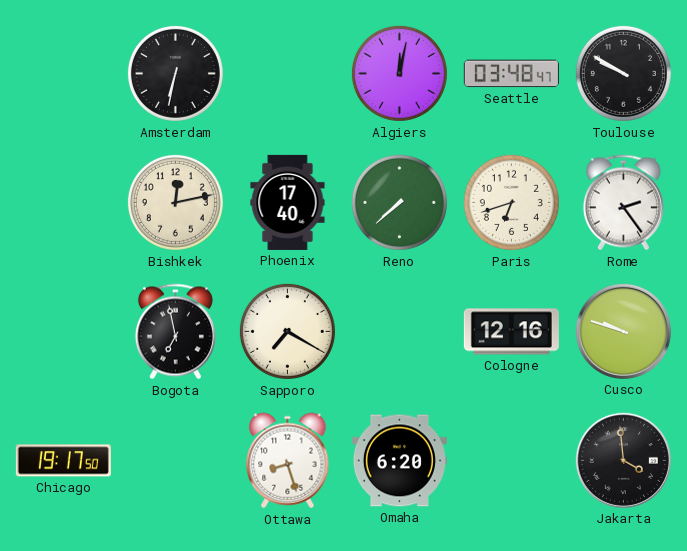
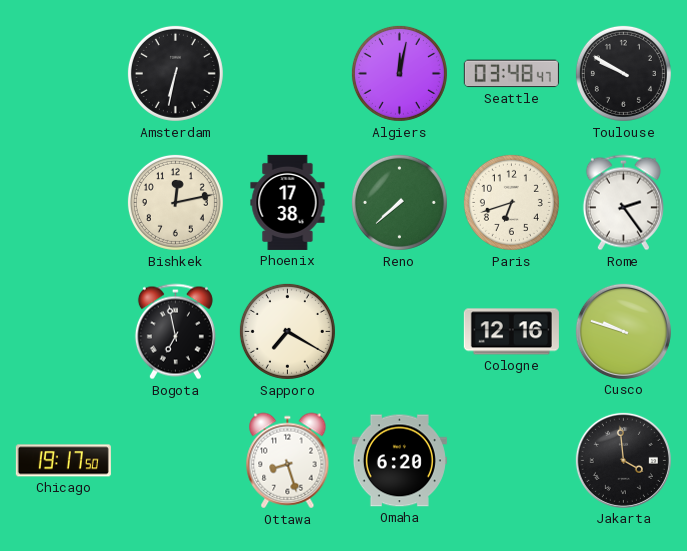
Phoenix: 17:40 -> 17:38
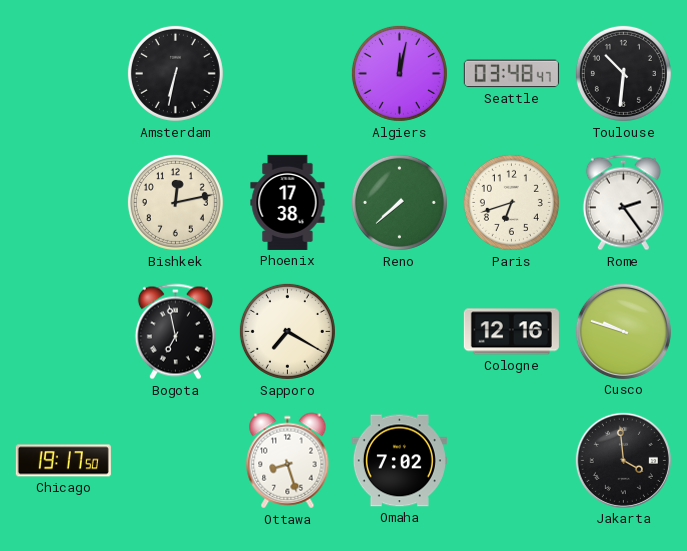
Toulouse: 9:50 -> 10:31
Omaha: 6:20 -> 7:02
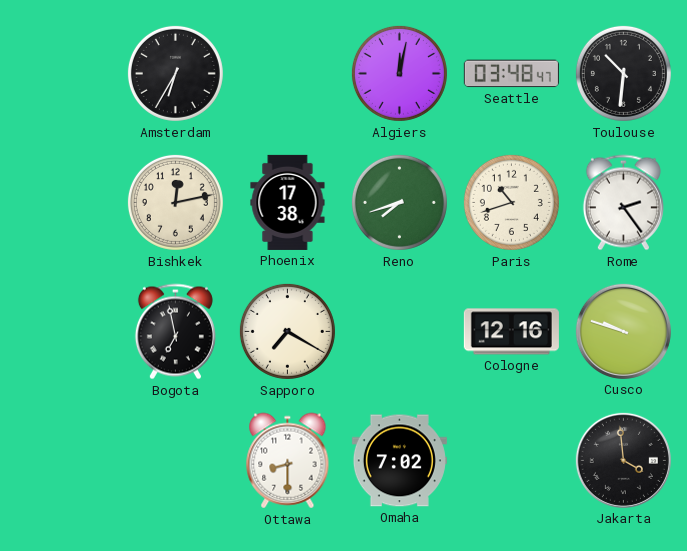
Amsterdam: 6:32 -> 6:35
Reno: 7:38 -> 7:42
Paris: 6:42 -> 10:42
Chicago: 19:17 -> none
Ottawa: 8:27 -> 8:30
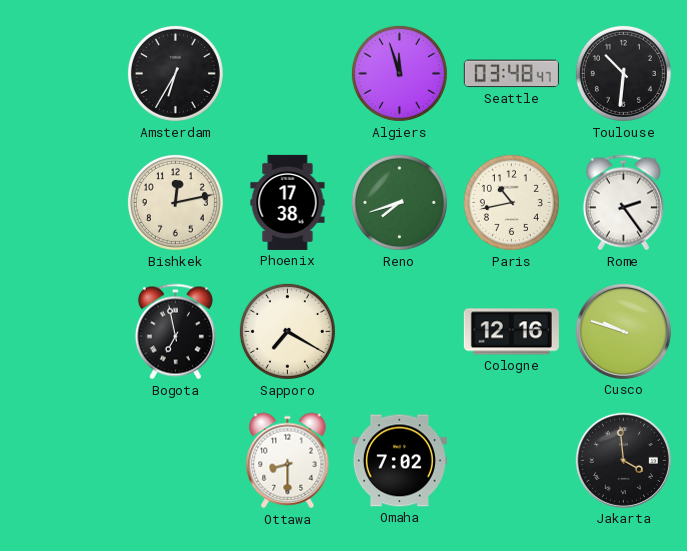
Algiers: 12:02 -> 11:57
Paris: 10:42 -> 10:43
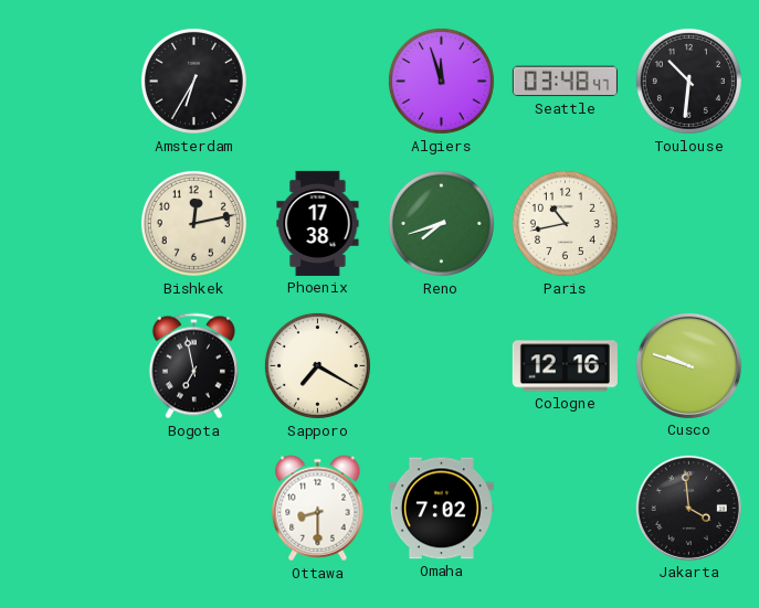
Rome: 2:24 -> none
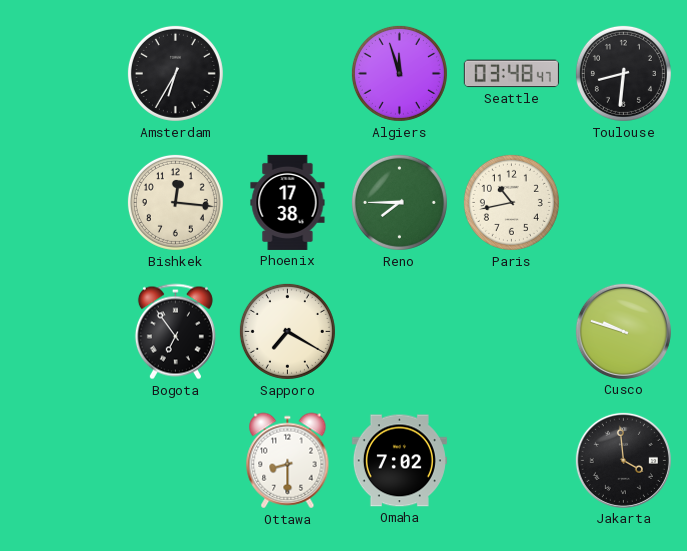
Toulouse: 10:31 -> 8:31
Bishkek: 12:13 -> 12:16
Reno: 7:42 -> 7:45
Bogota: 6:58 -> 6:54
Cologne: 12:16 -> none
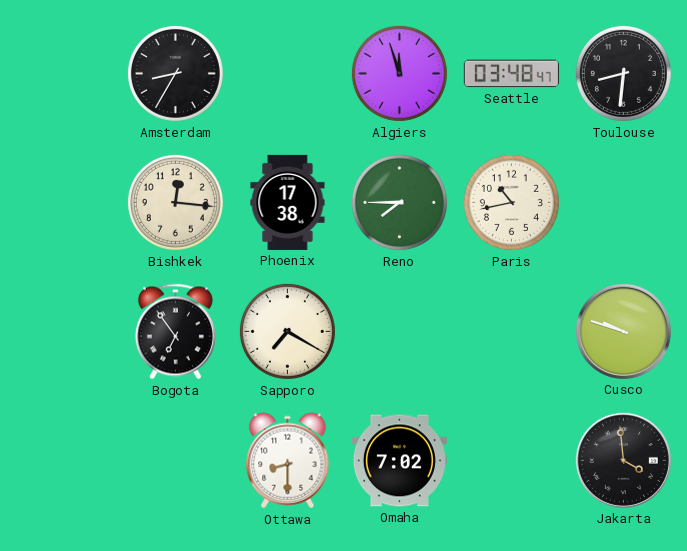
Amsterdam: 6:35 -> 8:35
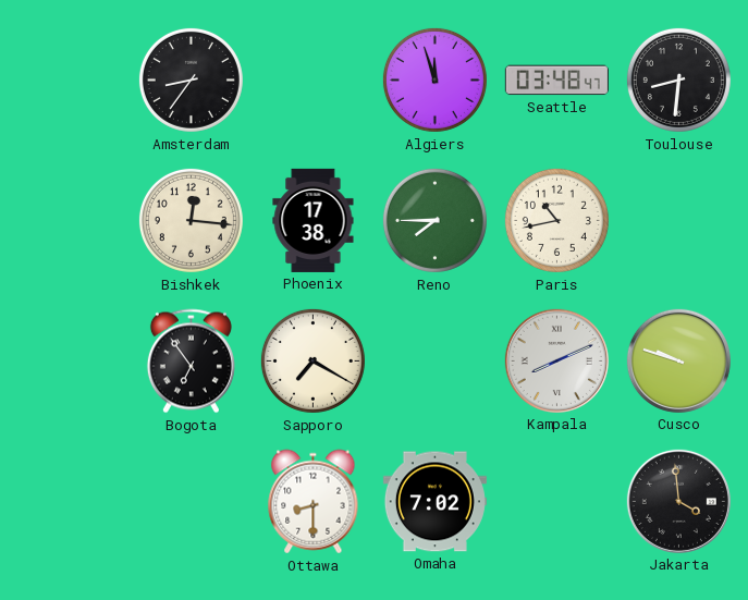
Amsterdam: 8:35 -> 8:36
Kampala: none -> 8:11
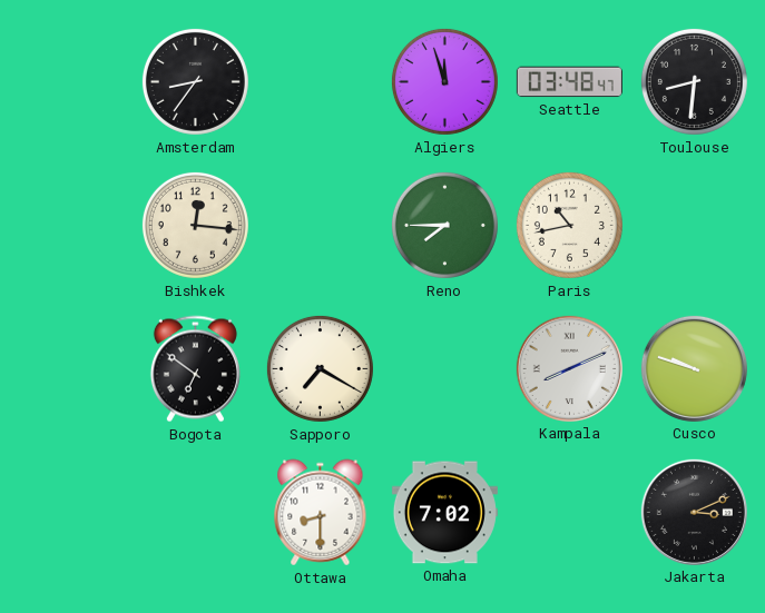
Phoenix: 17:38 -> none
Bogota: 6:54 -> 6:51
Jakarta: 3:59 -> 3:11
